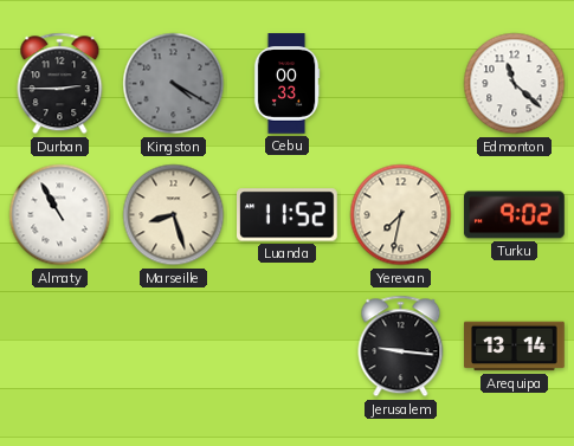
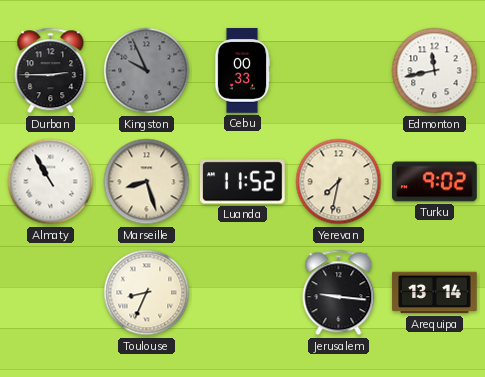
Kingston: 4:20 -> 9:56
Edmonton: 11:22 -> 11:43
Toulouse: none -> 8:34
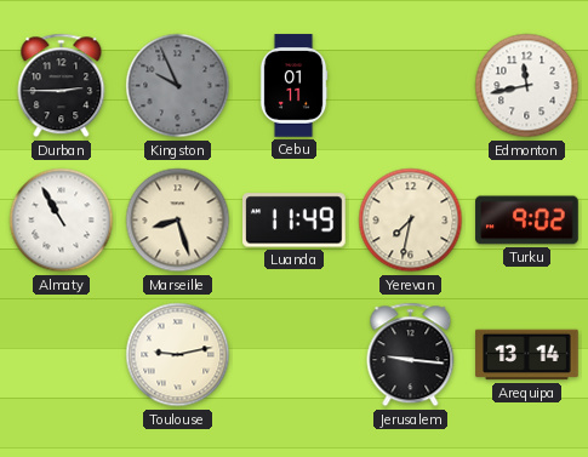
Cebu: 00:33 -> 01:11
Luanda: 11:52 -> 11:49
Toulouse: 8:34 -> 9:13
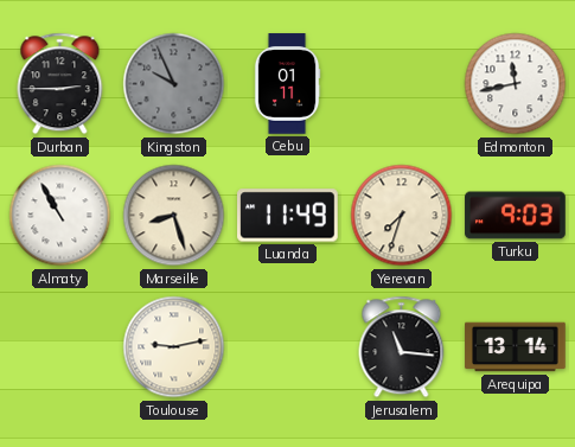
Yerevan: 7:32 -> 7:33
Turku: 9:02 -> 9:03
Jerusalem: 9:16 -> 11:16
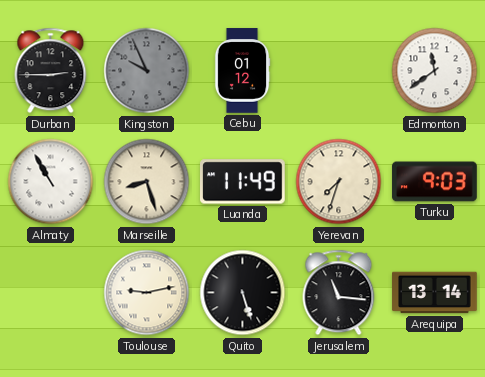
Cebu: 01:11 -> 01:12
Edmonton: 11:43 -> 11:39
Quito: none -> 5:27
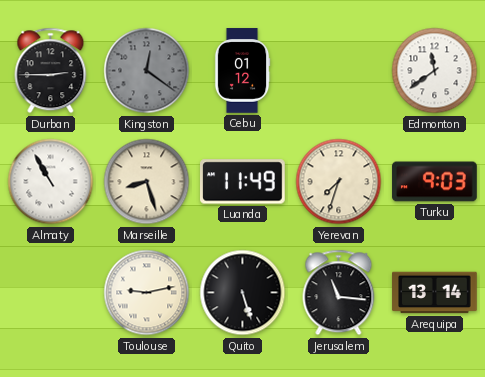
Kingston: 9:56 -> 12:21
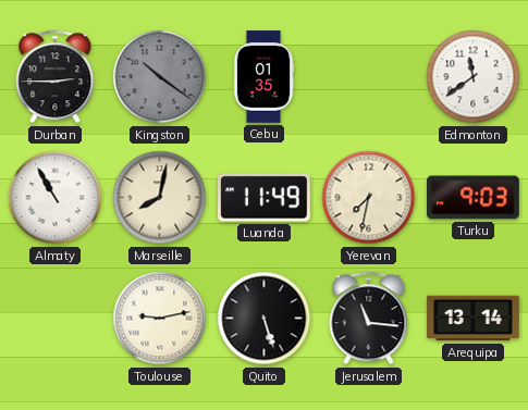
Kingston: 12:21 -> 10:21
Cebu: 01:12 -> 01:35
Marseille: 8:27 -> 8:02
Yerevan: 7:33 -> 7:32
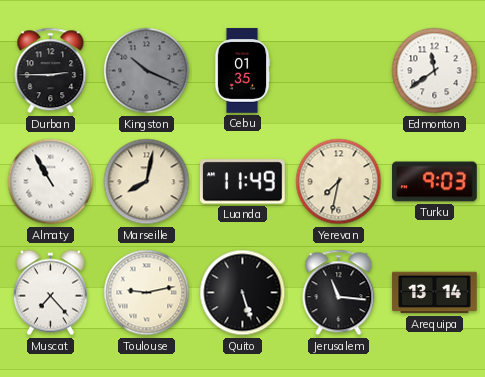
Kingston: 10:21 -> 10:19
Muscat: none -> 7:23
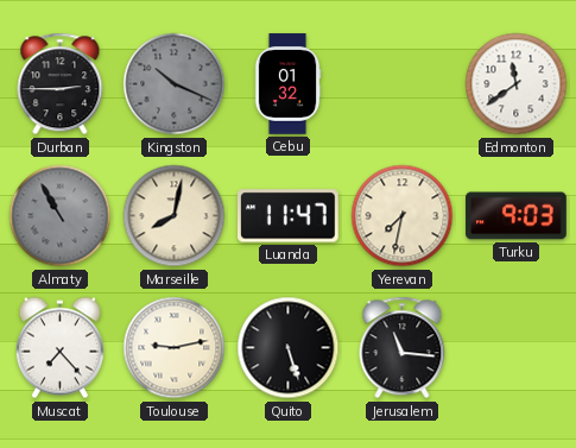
Cebu: 01:35 -> 01:32
Almaty dial: white -> grey
Luanda: 11:49 -> 11:47
Arequipa: 13:14 -> none
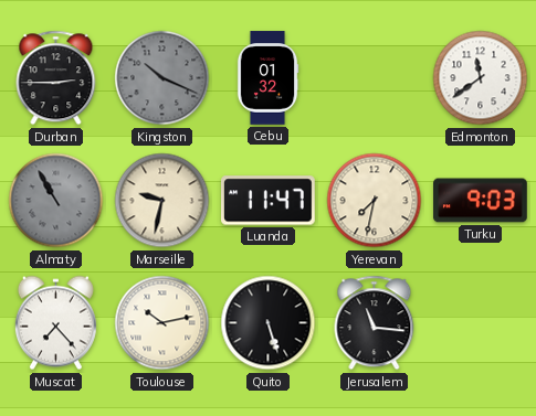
Marseille: 8:02 -> 9:32
Toulouse: 9:13 -> 10:13
